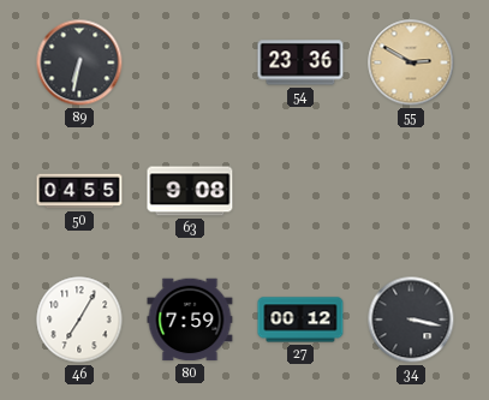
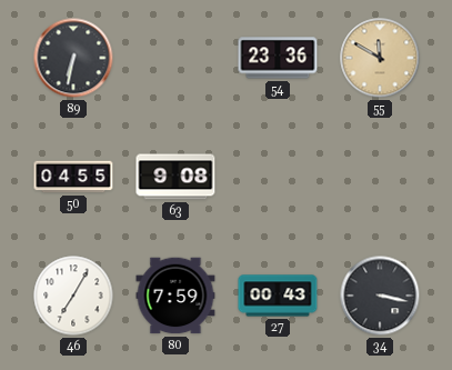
55: 2:50 -> 11:50
27: 00:12 -> 00:43
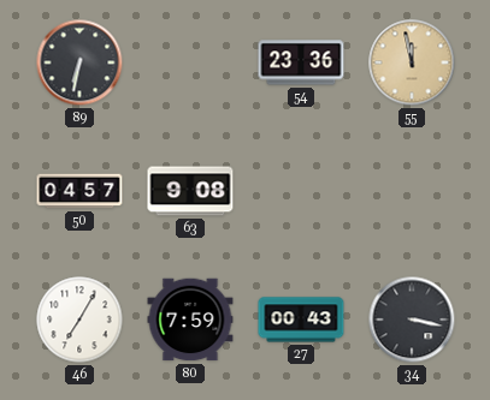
55: 11:50 -> 11:58
50: 04:55 -> 04:57
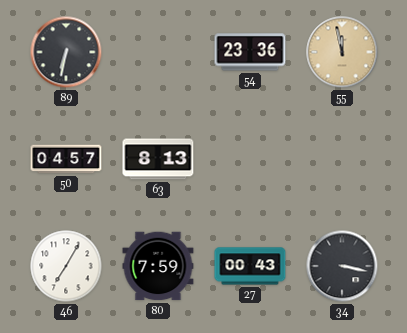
63: 9:08 -> 8:13
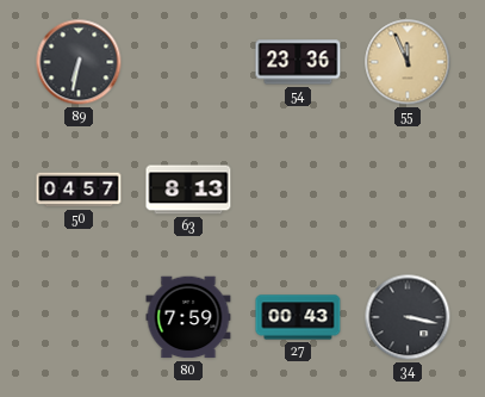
55: 11:58 -> 11:56
46: 7:05 -> none
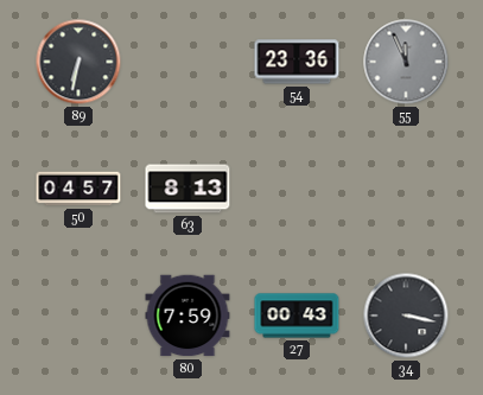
55 dial: champagne -> grey
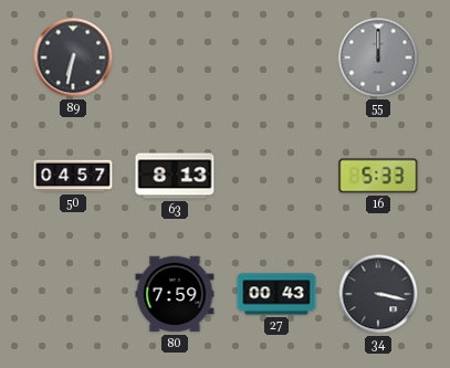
54: 23:36 -> none
55: 11:56 -> 12:00
16: none -> 5:33
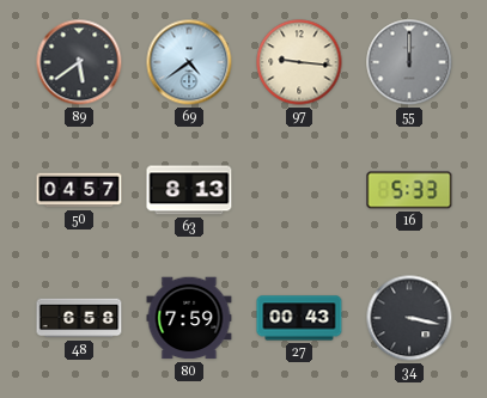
89: 6:32 -> 5:39
69: none -> 4:39
97: none -> 9:16
48: none -> 6:58
